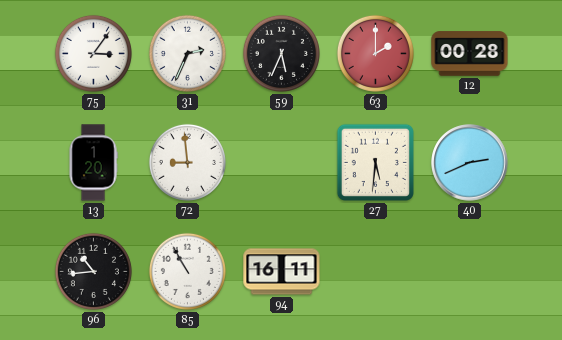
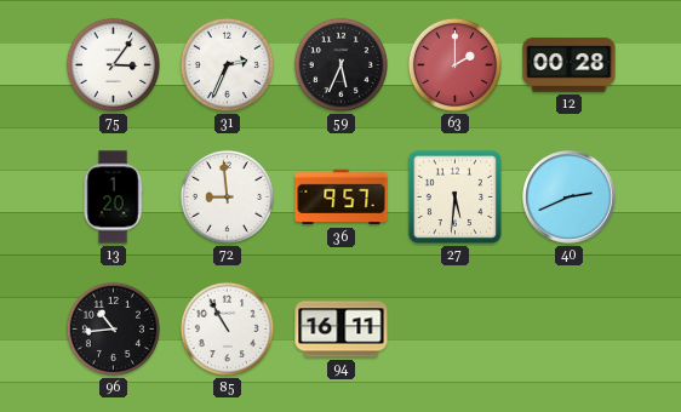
36: none -> 9:57
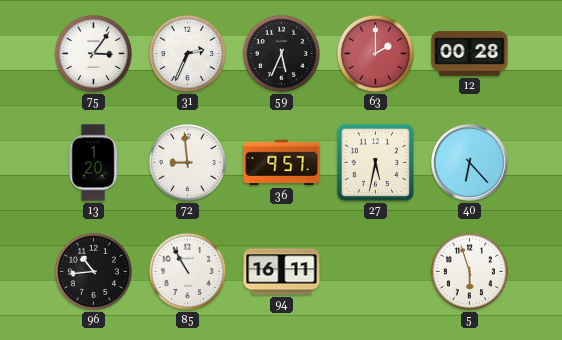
27: 5:31 -> 5:32
40: 2:41 -> 6:23
5: none -> 5:57
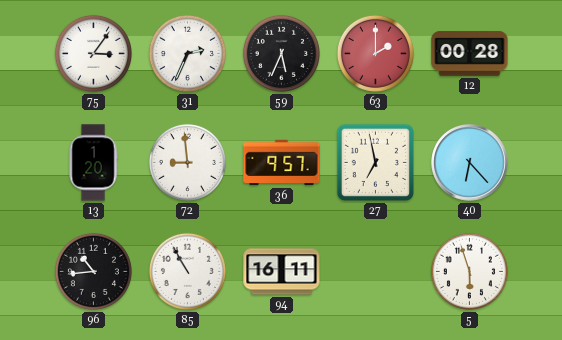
27: 5:32 -> 6:58
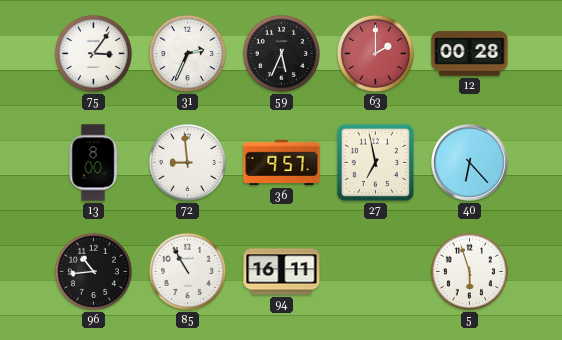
13: 1:20 -> 8:00
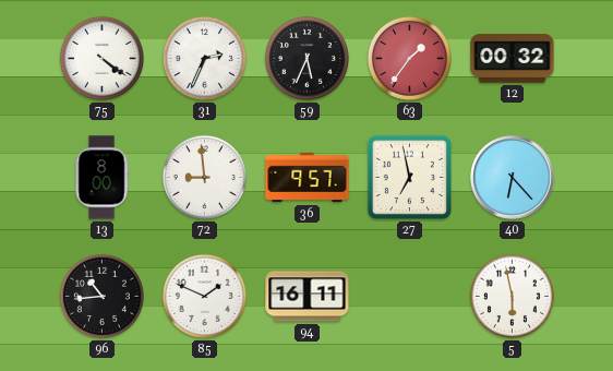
75: 3:06 -> 4:21
63: 2:00 -> 1:36
12: 00:28 -> 00:32
85: 10:55 -> 1:49
5: 5:57 -> 5:58
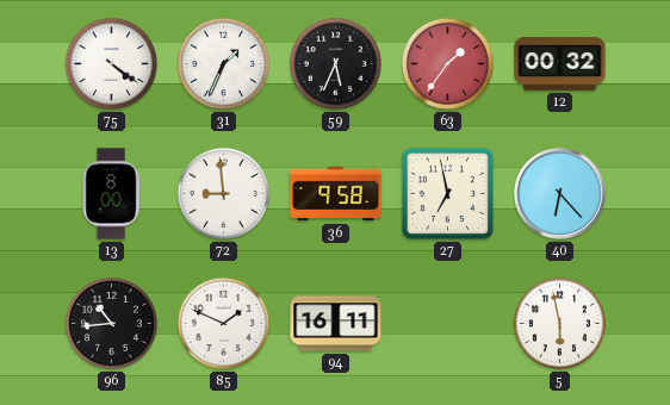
31: 2:34 -> 1:34
36: 9:57 -> 9:58
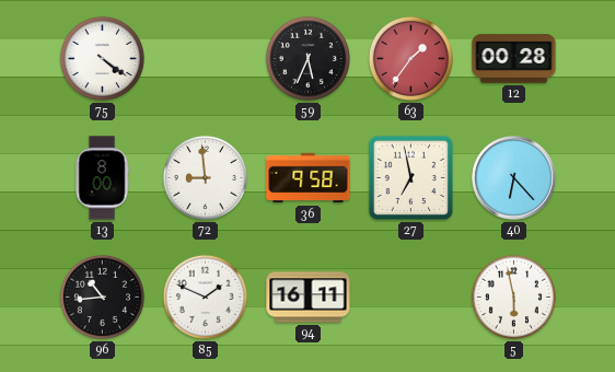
31: 1:34 -> none
12: 00:32 -> 00:28
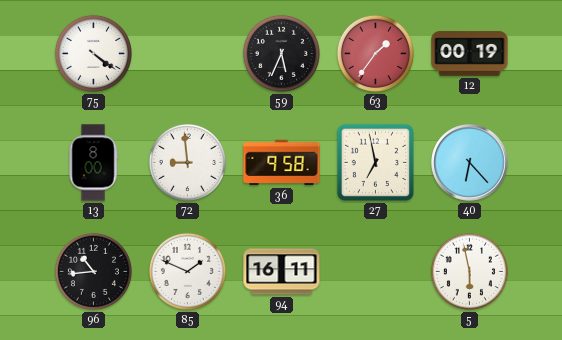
12: 00:28 -> 00:19
